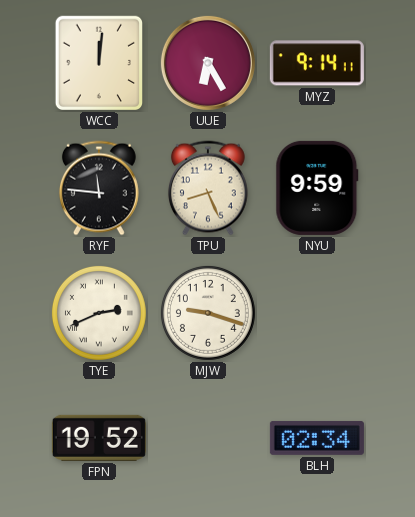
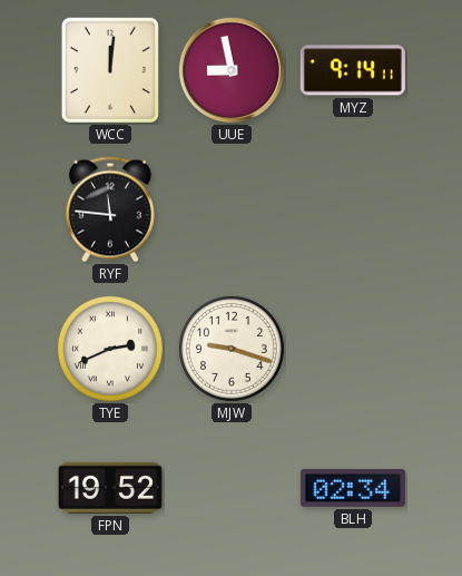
UUE: 6:25 -> 8:58
TPU: 8:26 -> none
NYU: 9:59 -> none
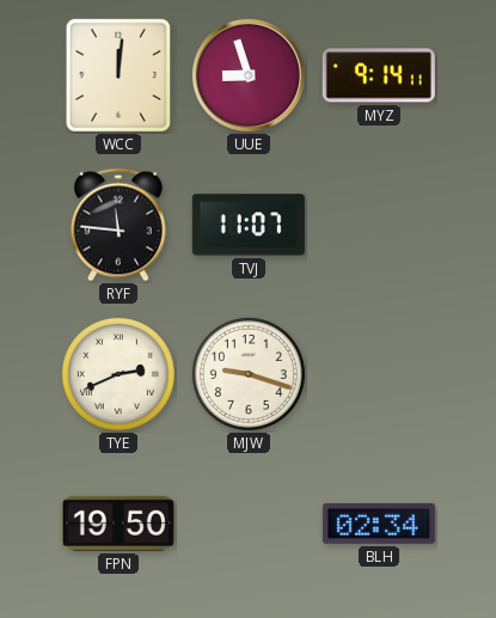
UUE: 8:58 -> 8:57
TVJ: none -> 11:07
FPN: 19:52 -> 19:50
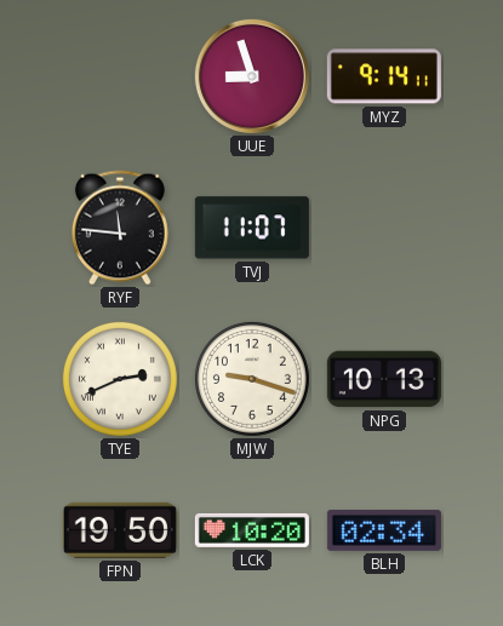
WCC: 12:01 -> none
NPG: none -> 10:13
LCK: none -> 10:20
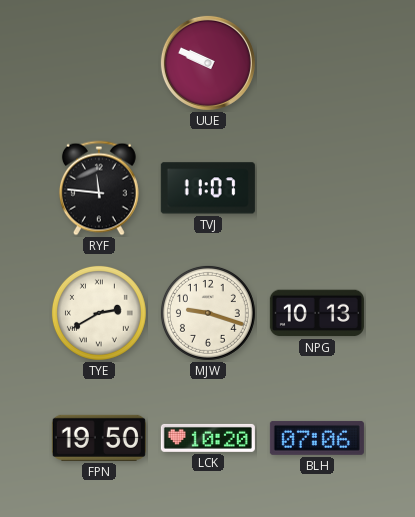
UUE: 8:57 -> 9:49
MYZ: 9:14 -> none
TYE: 2:41 -> 2:40
BLH: 02:34 -> 07:06
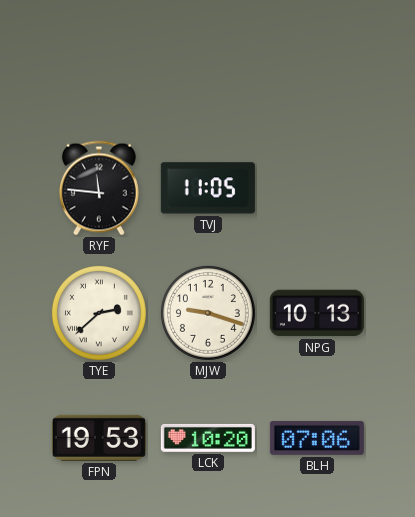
UUE: 9:49 -> none
TVJ: 11:07 -> 11:05
TYE: 2:40 -> 2:38
FPN: 19:50 -> 19:53
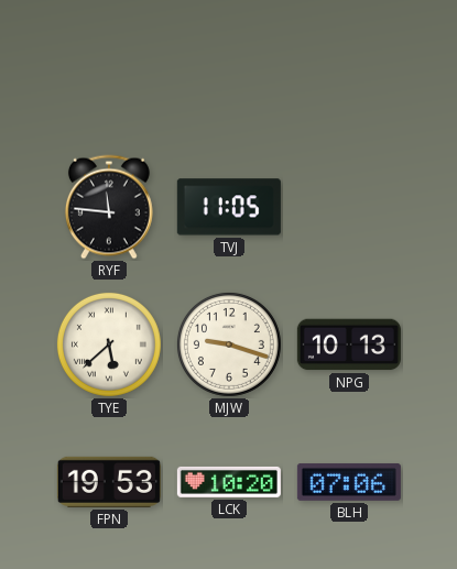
TYE: 2:38 -> 5:38
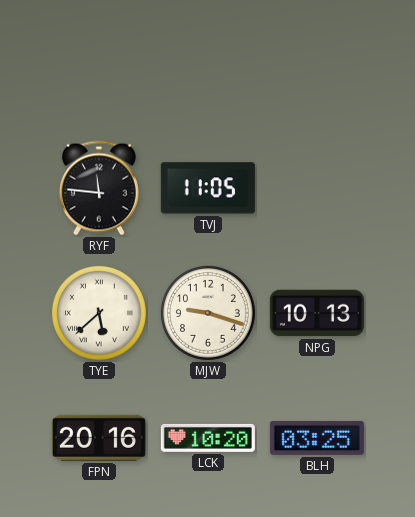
FPN: 19:53 -> 20:16
BLH: 07:06 -> 03:25
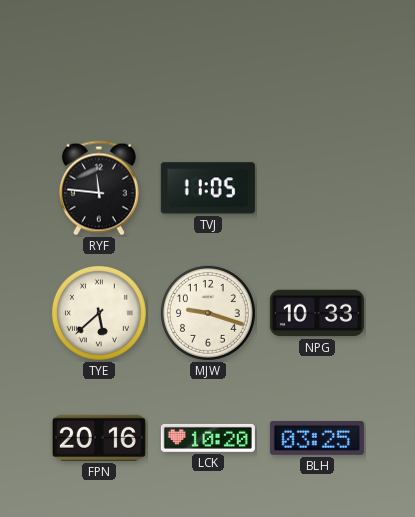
NPG: 10:13 -> 10:33
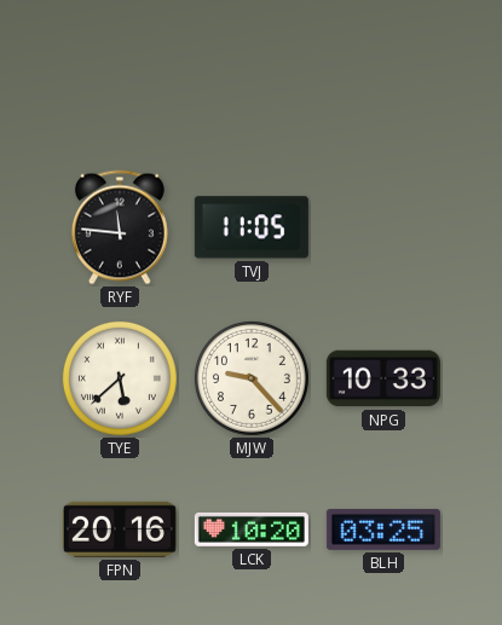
MJW: 9:18 -> 9:23
